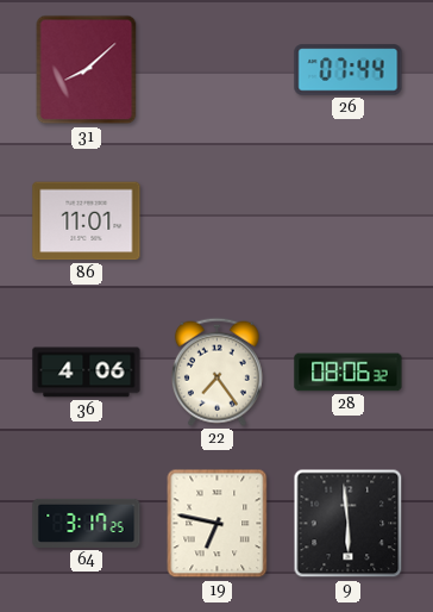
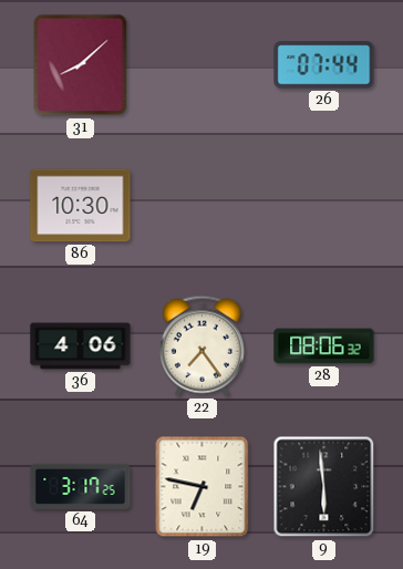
86: 11:01 -> 10:30
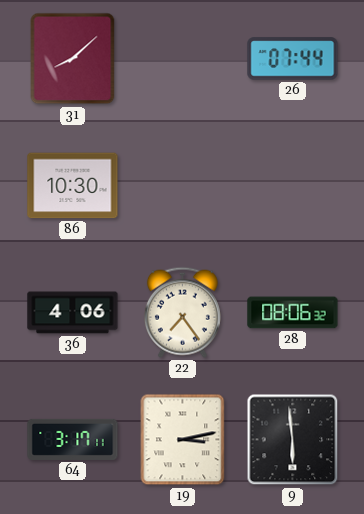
64: 3:17:25 -> 3:17:11
19: 6:47 -> 3:13
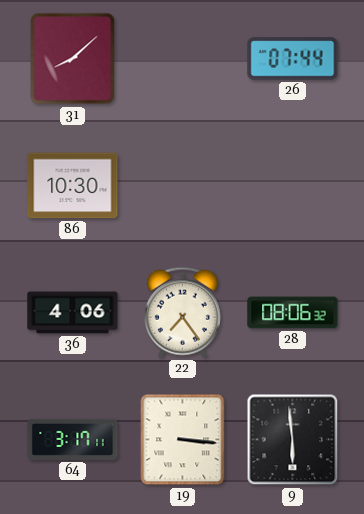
19: 3:13 -> 3:16
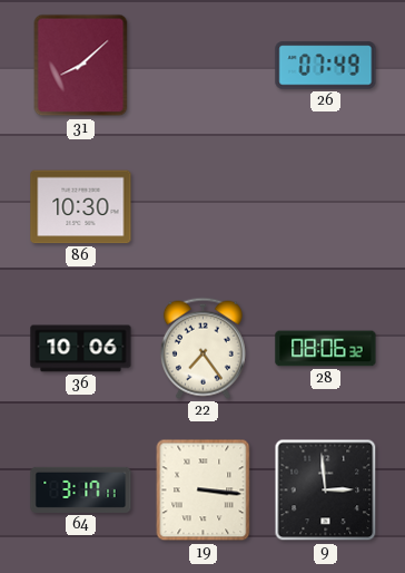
26: 07:44 -> 07:49
36: 4:06 -> 10:06
9: 5:59 -> 2:59
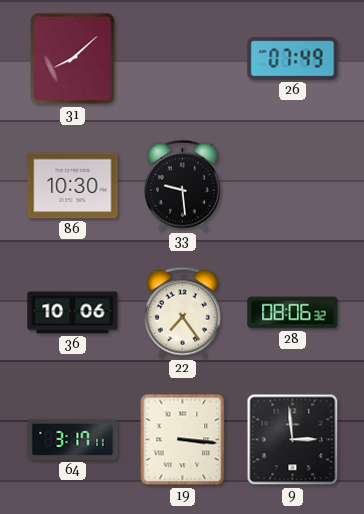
33: none -> 9:29
